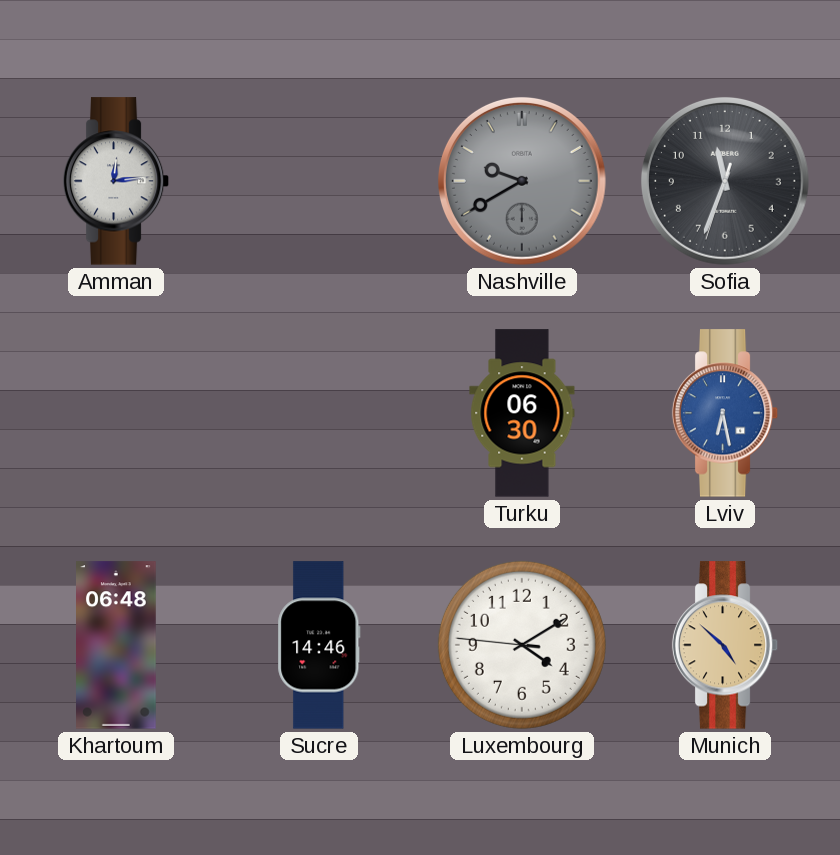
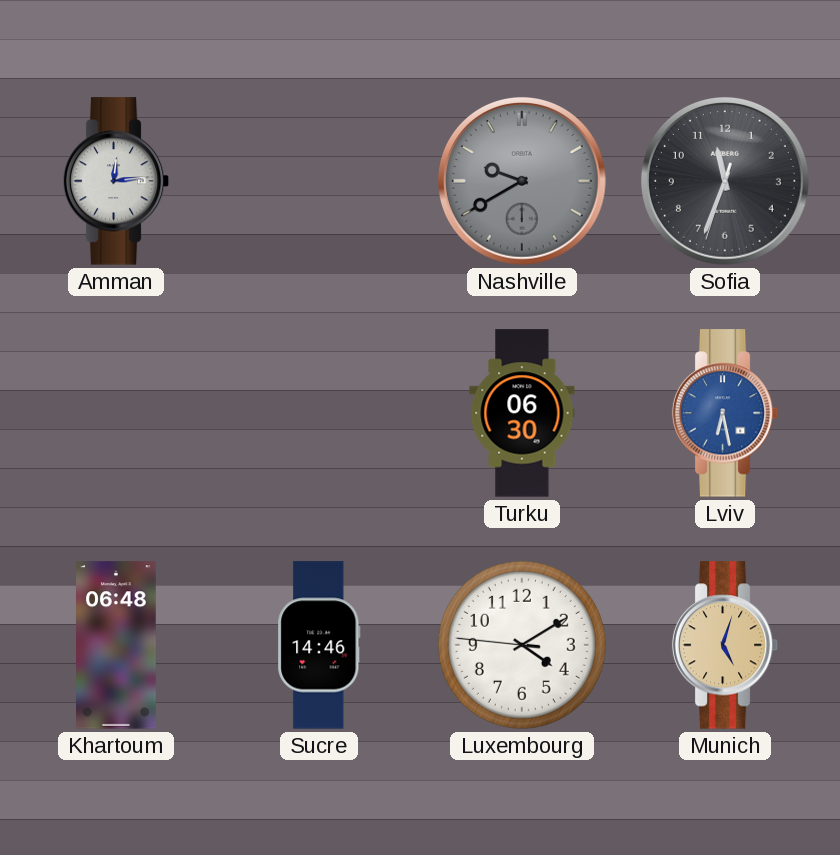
Munich: 4:52 -> 5:03
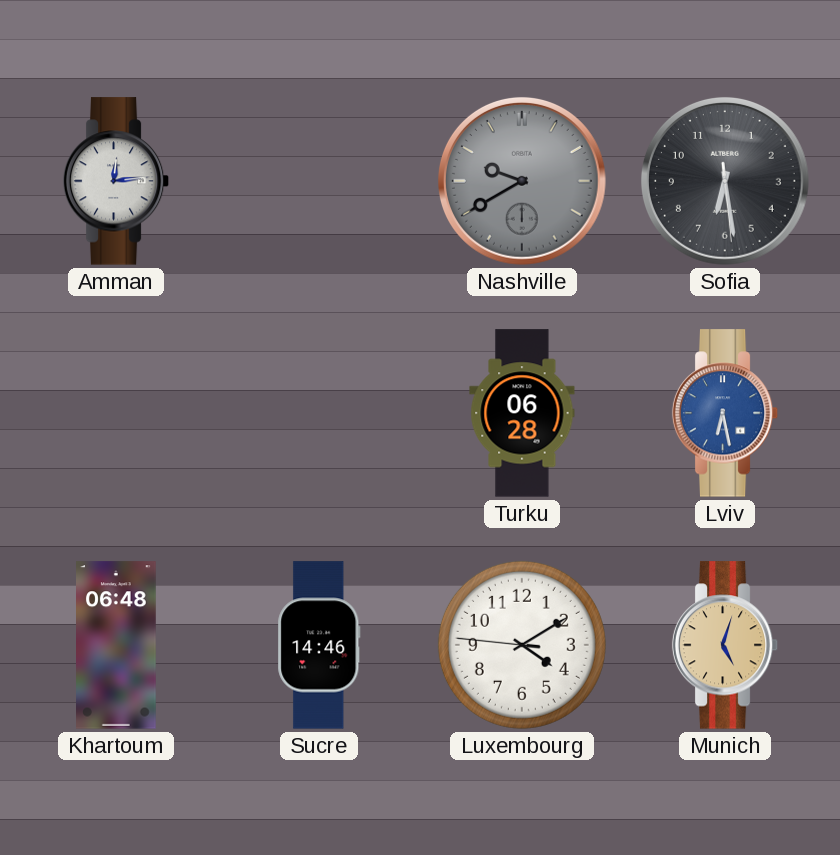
Sofia: 11:33 -> 6:28
Turku: 06:30 -> 06:28
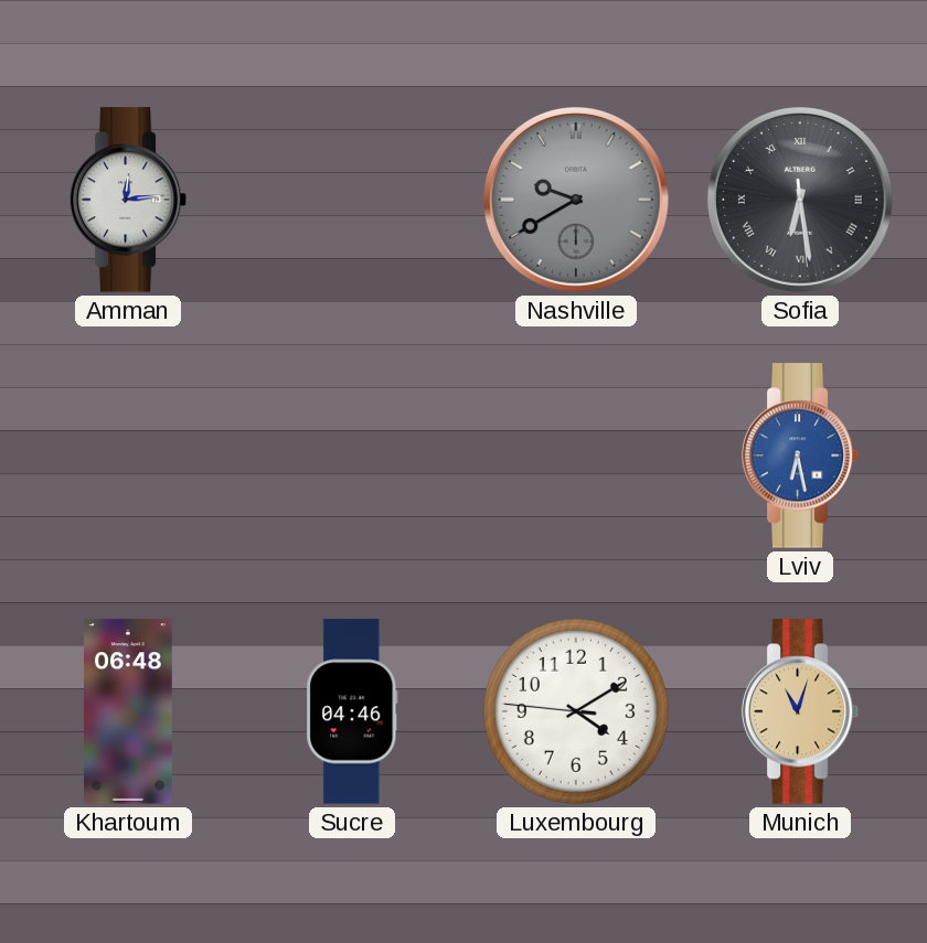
Sofia numerals: Arabic -> Roman
Turku: 06:28 -> none
Sucre: 14:46 -> 04:46
Munich: 5:03 -> 11:03
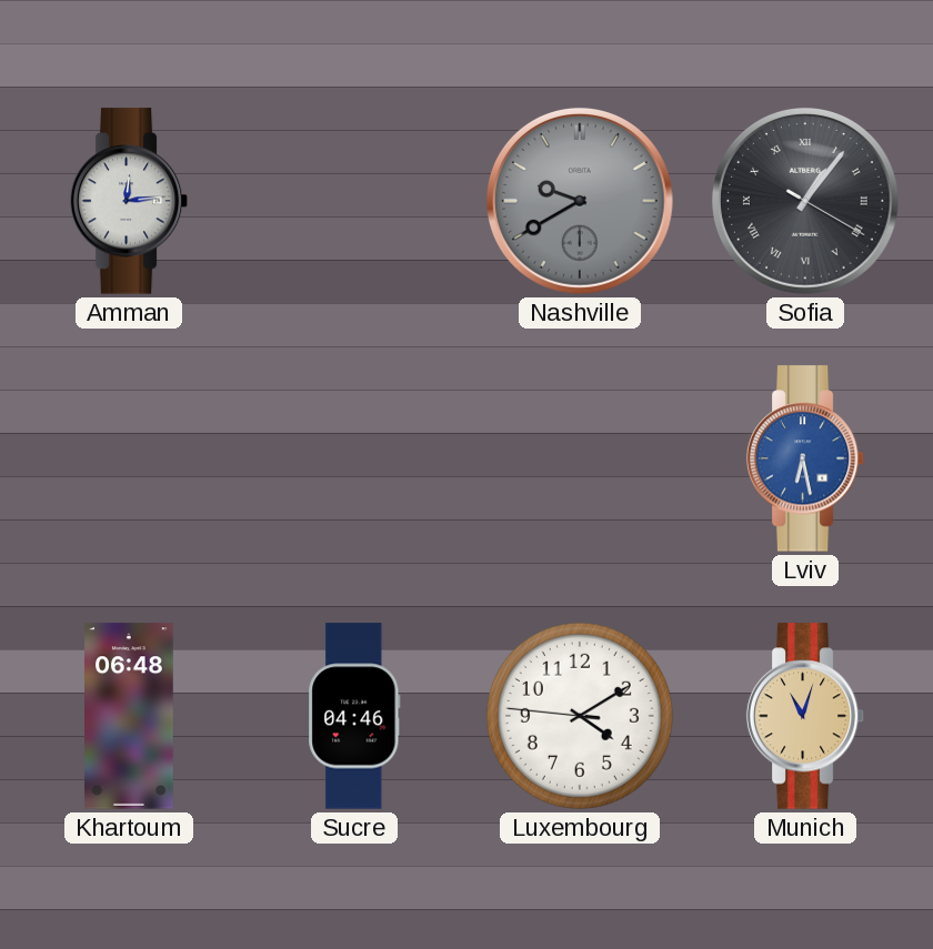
Sofia: 6:28 -> 1:06
